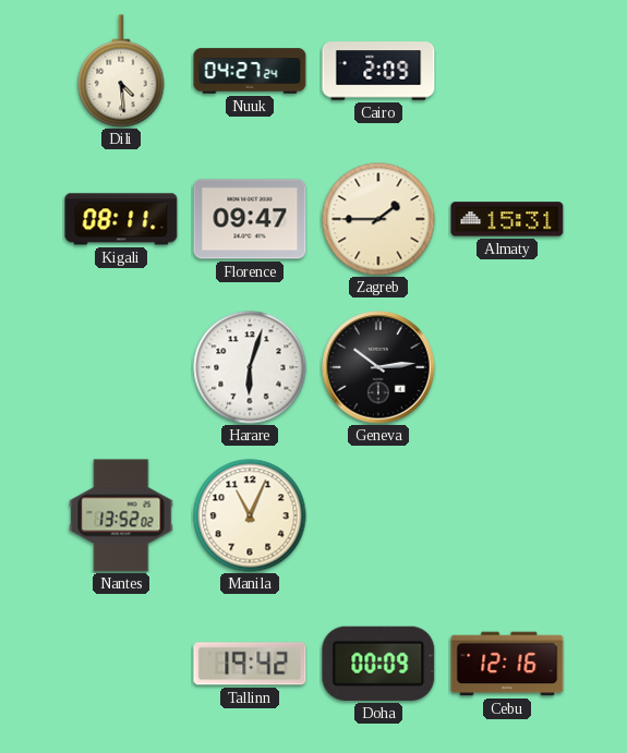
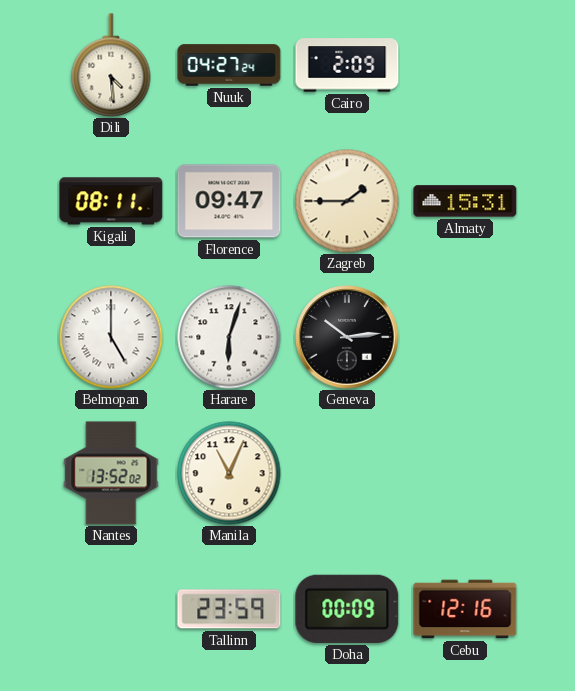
Belmopan: none -> 5:00
Tallinn: 19:42 -> 23:59
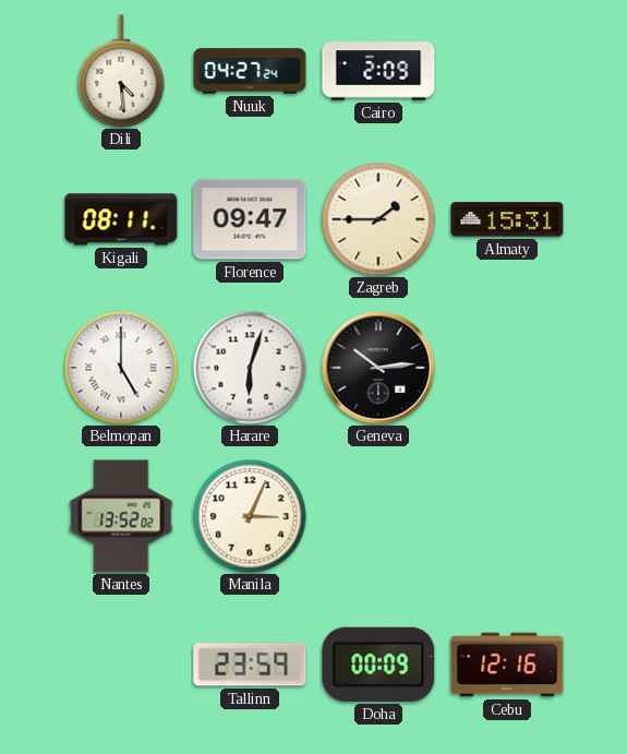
Manila: 11:04 -> 3:04
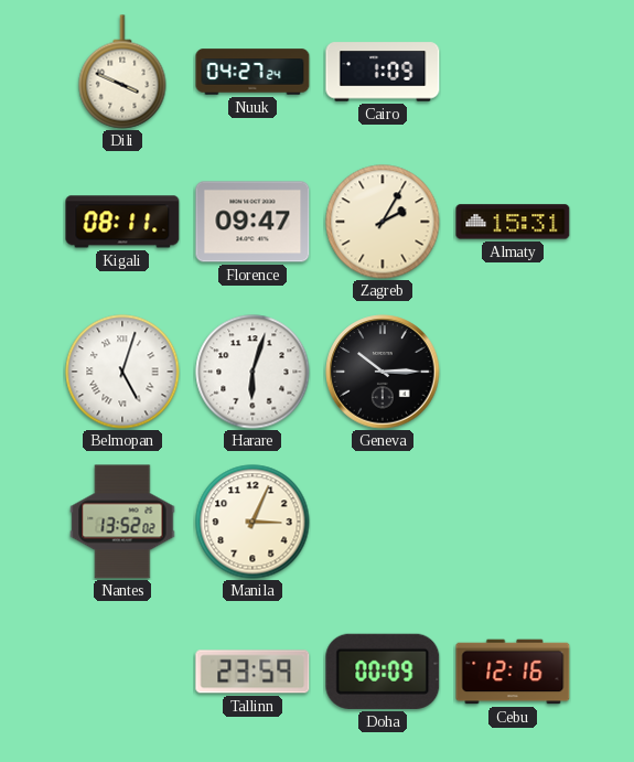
Dili: 4:29 -> 3:49
Cairo: 2:09 -> 1:09
Zagreb: 1:45 -> 2:05
Belmopan: 5:00 -> 5:03
Geneva: 10:14 -> 10:15
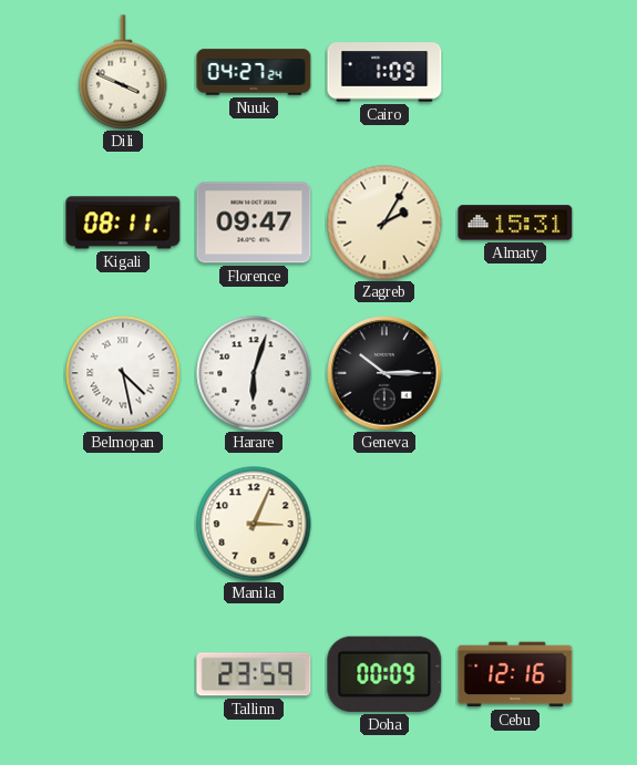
Belmopan: 5:03 -> 4:28
Nantes: 13:52 -> none
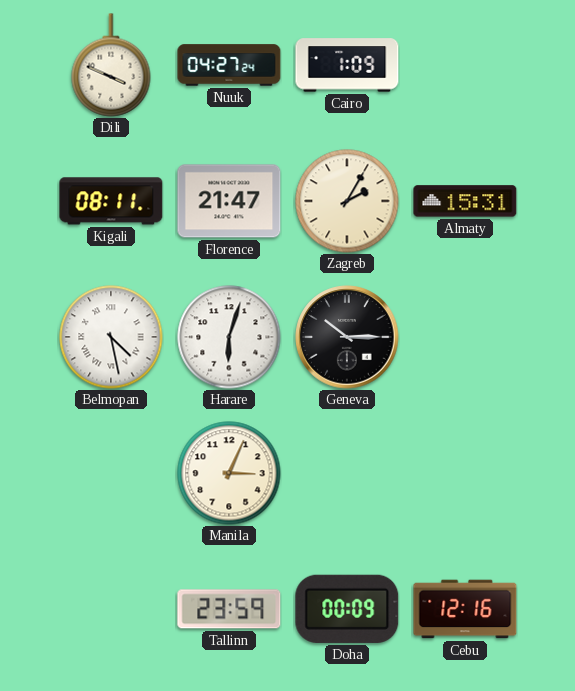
Florence: 09:47 -> 21:47
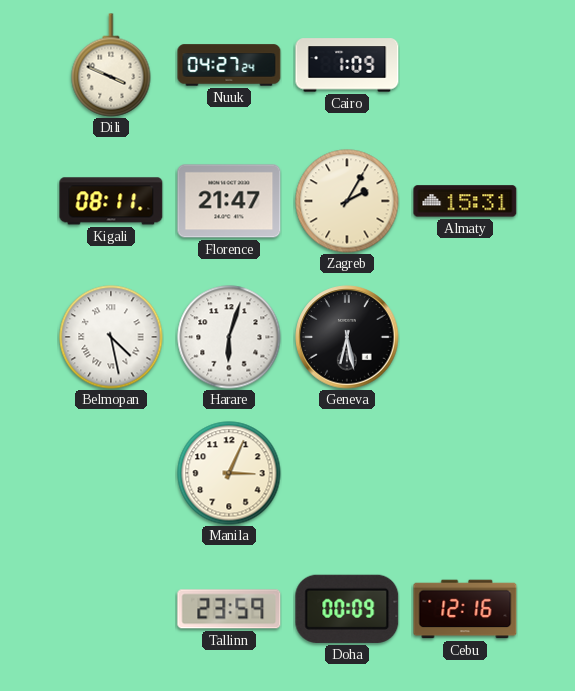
Geneva: 10:15 -> 6:28
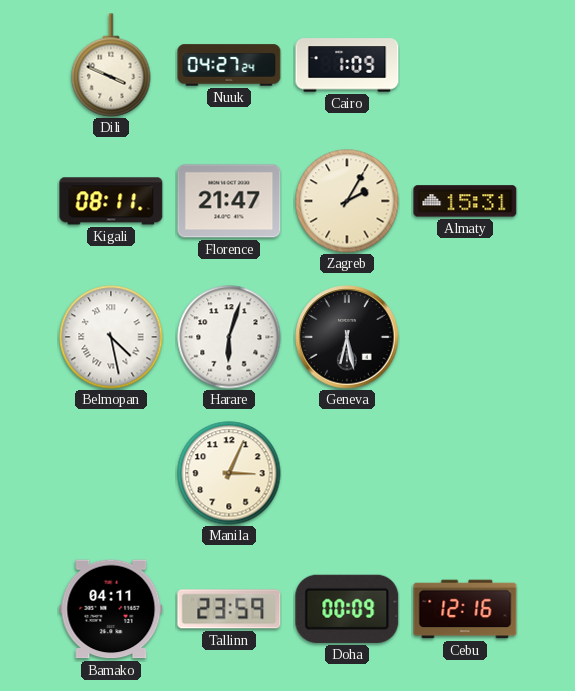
Bamako: none -> 04:11
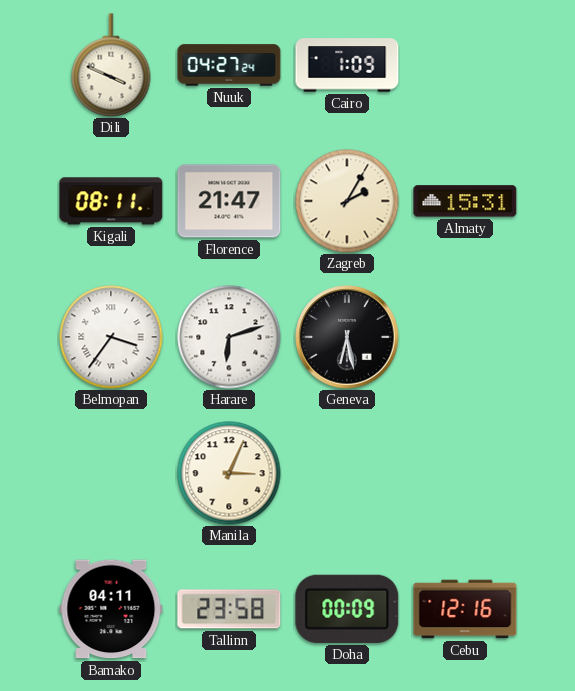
Belmopan: 4:28 -> 3:36
Harare: 6:03 -> 6:12
Tallinn: 23:59 -> 23:58
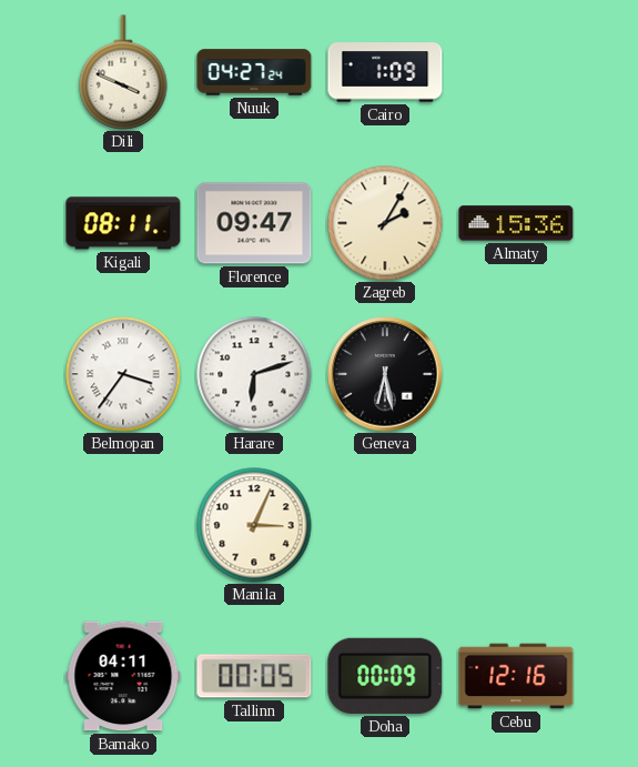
Florence: 21:47 -> 09:47
Almaty: 15:31 -> 15:36
Tallinn: 23:58 -> 00:05
